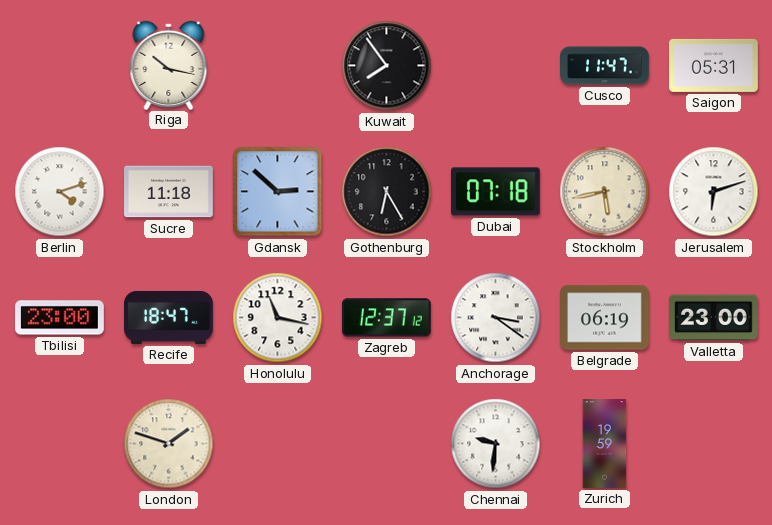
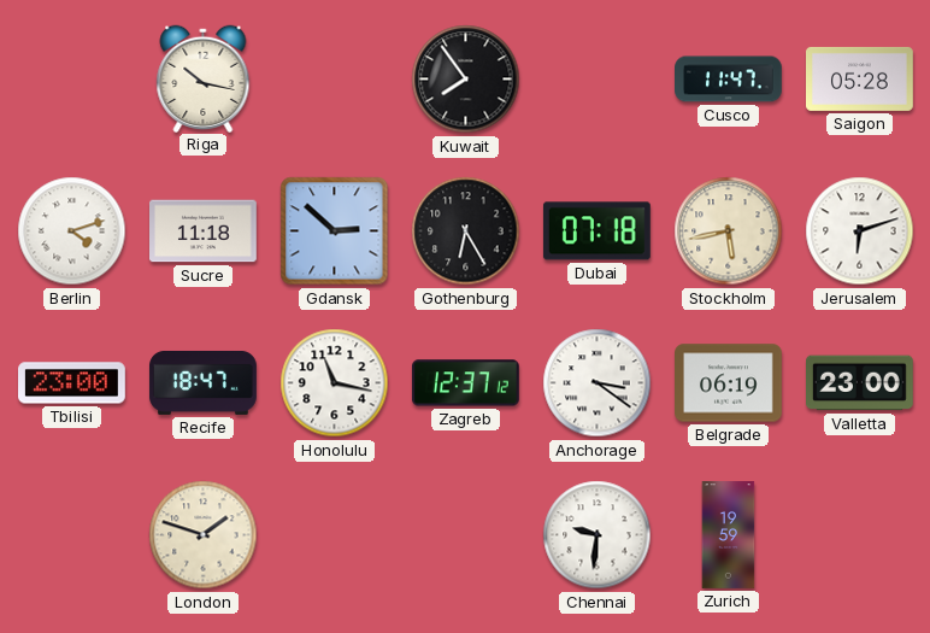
Saigon: 05:31 -> 05:28
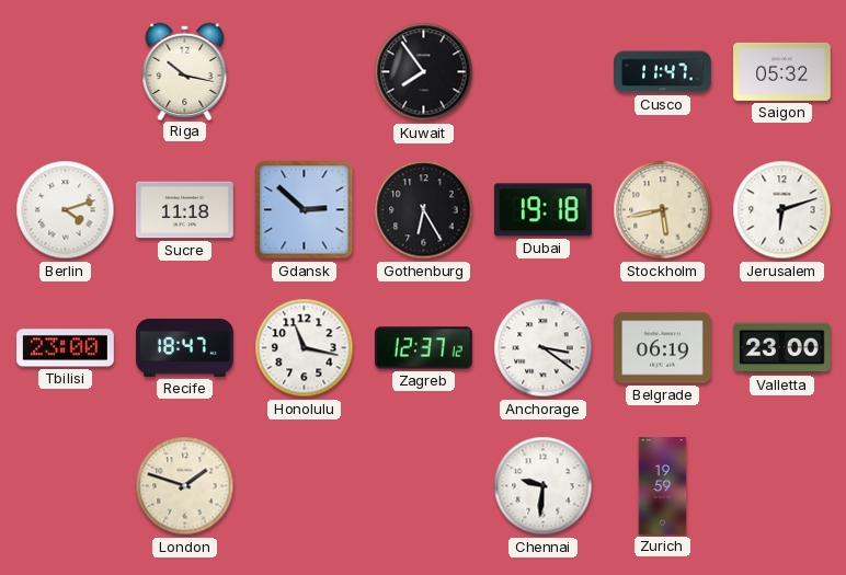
Saigon: 05:28 -> 05:32
Dubai: 07:18 -> 19:18
